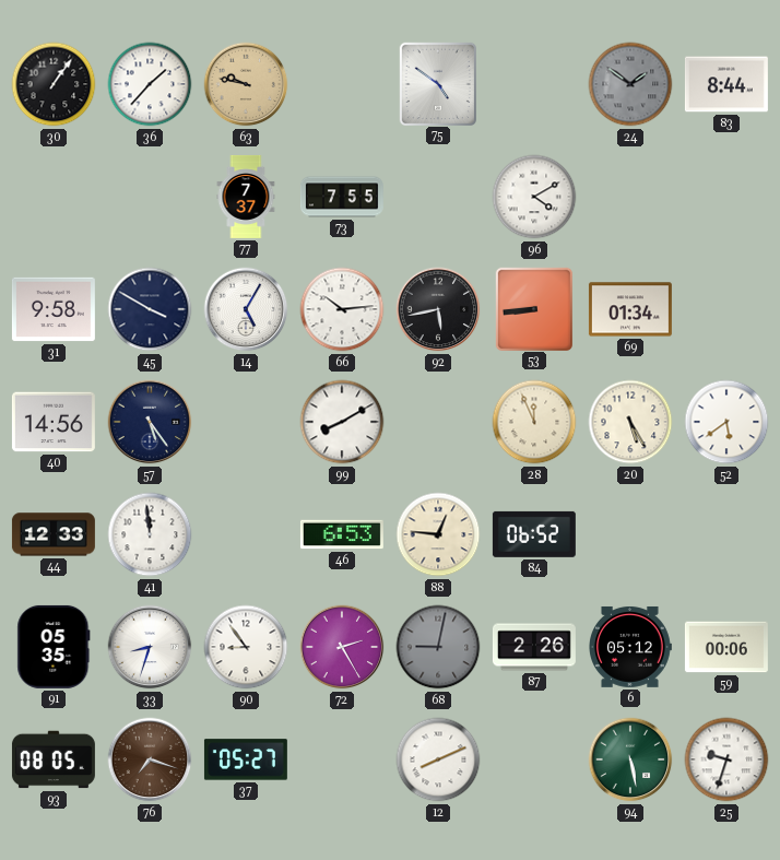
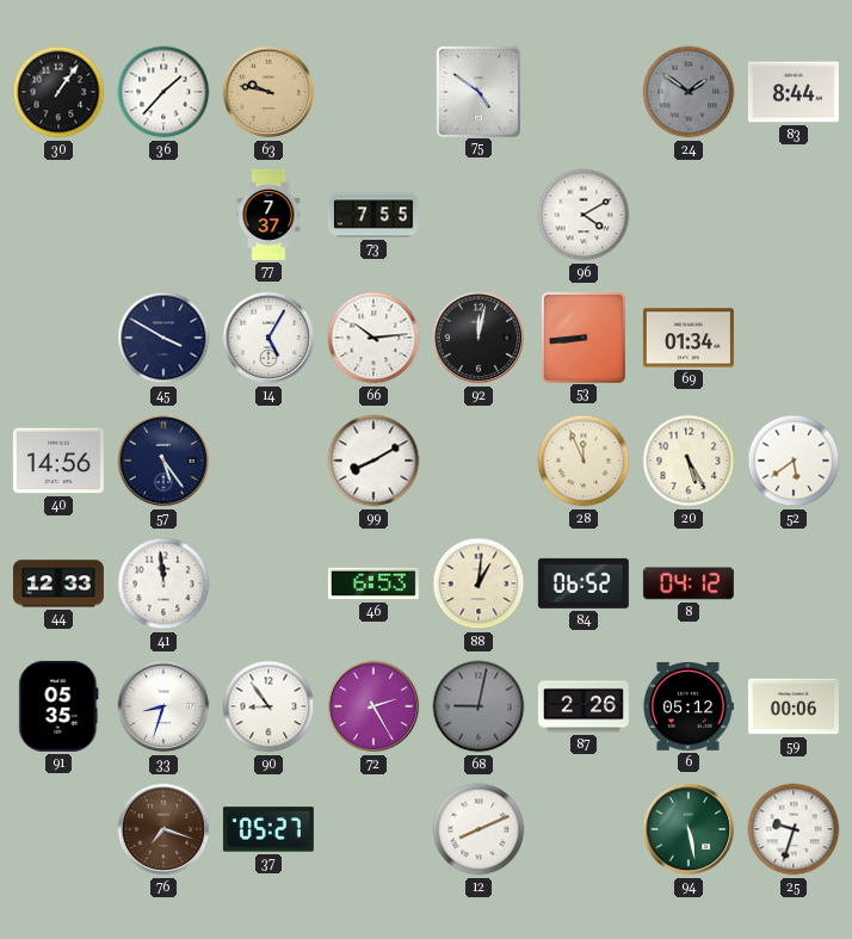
31: 9:58 -> none
92: 5:43 -> 12:02
88: 12:46 -> 1:01
8: none -> 04:12
93: 08:05 -> none
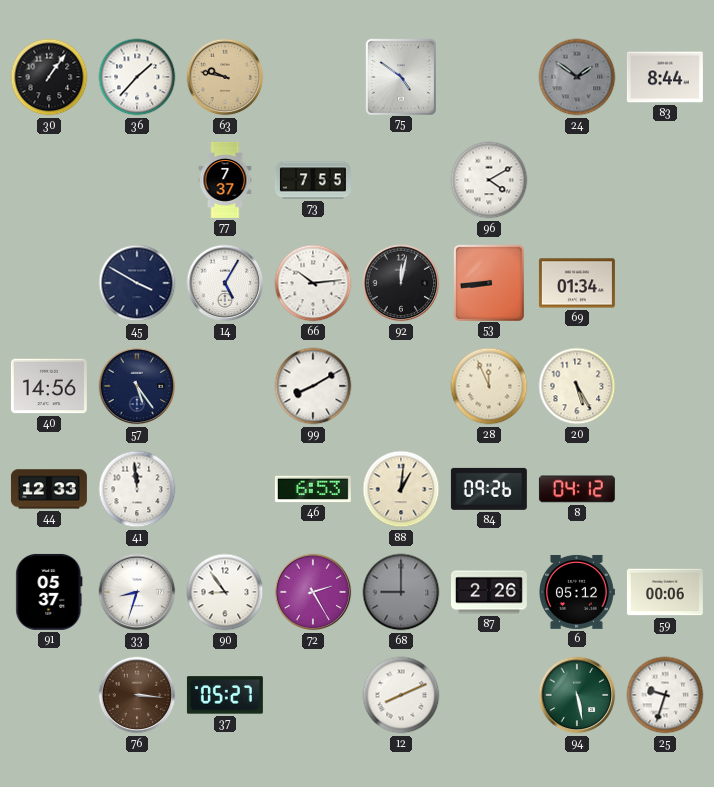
52: 5:39 -> none
84: 06:52 -> 09:26
91: 05:35 -> 05:37
68: 9:02 -> 9:00
76: 7:18 -> 3:16
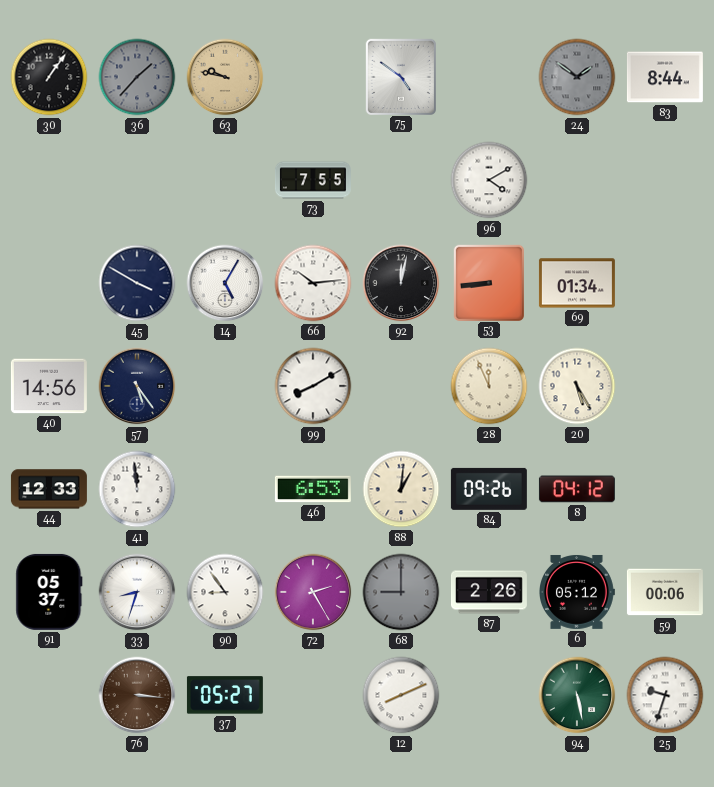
36 dial: white -> grey
77: 7:37 -> none
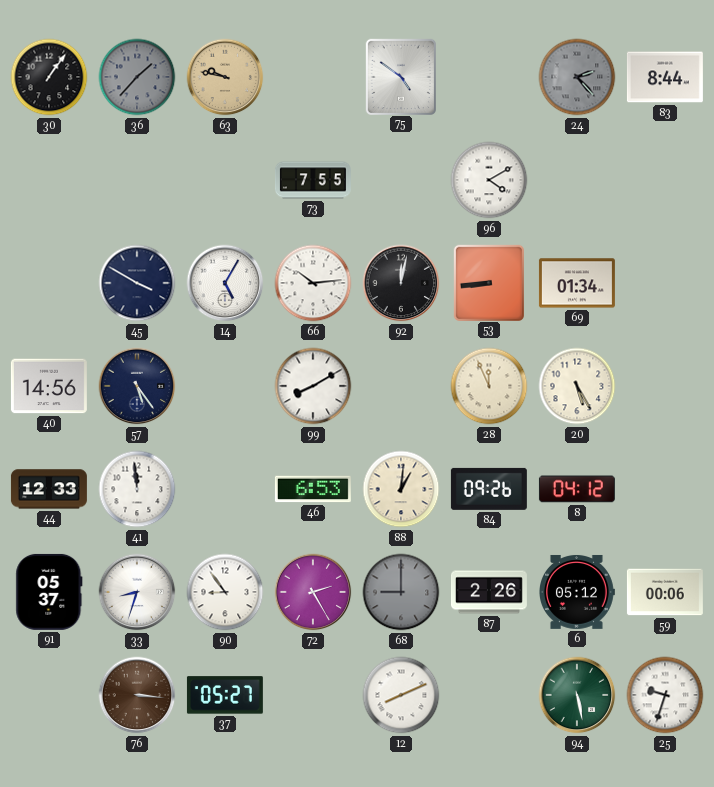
24: 1:51 -> 2:23
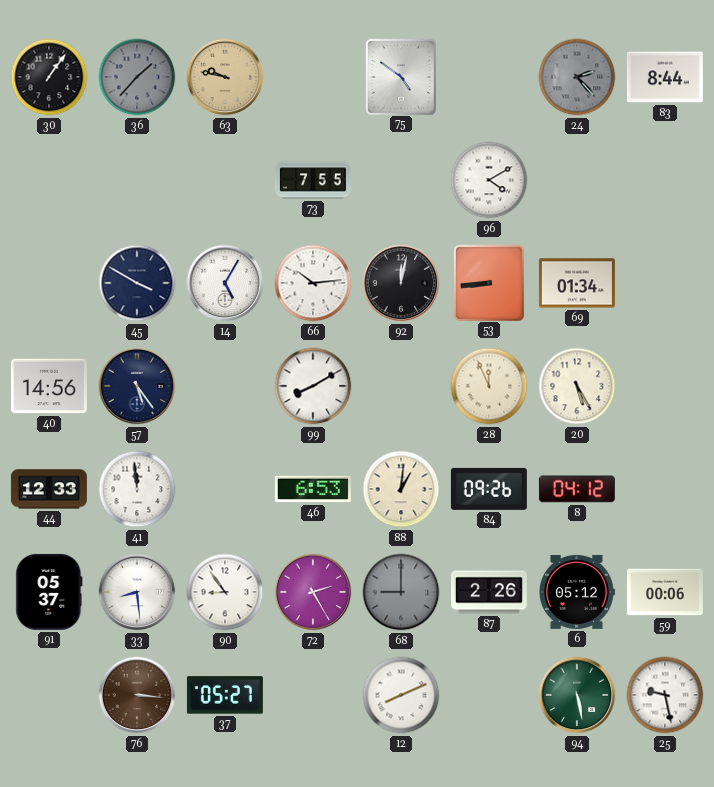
33: 8:33 -> 8:29
25: 9:33 -> 9:28
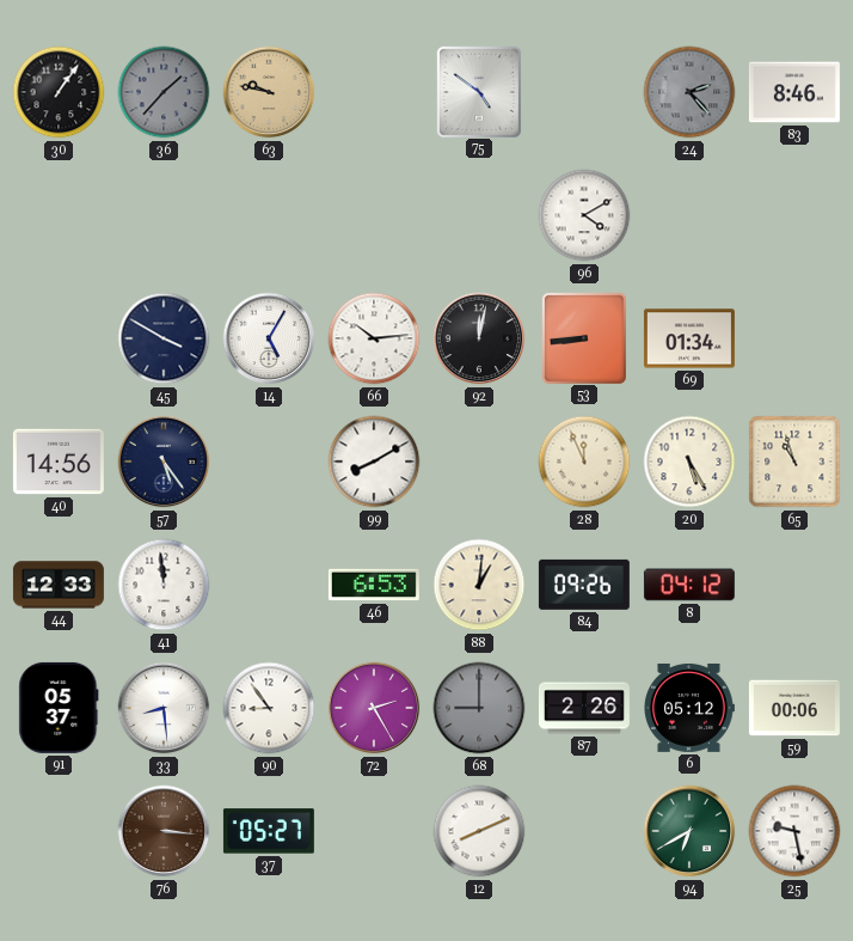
83: 8:44 -> 8:46
73: 7:55 -> none
65: none -> 10:57
94: 5:28 -> 6:40
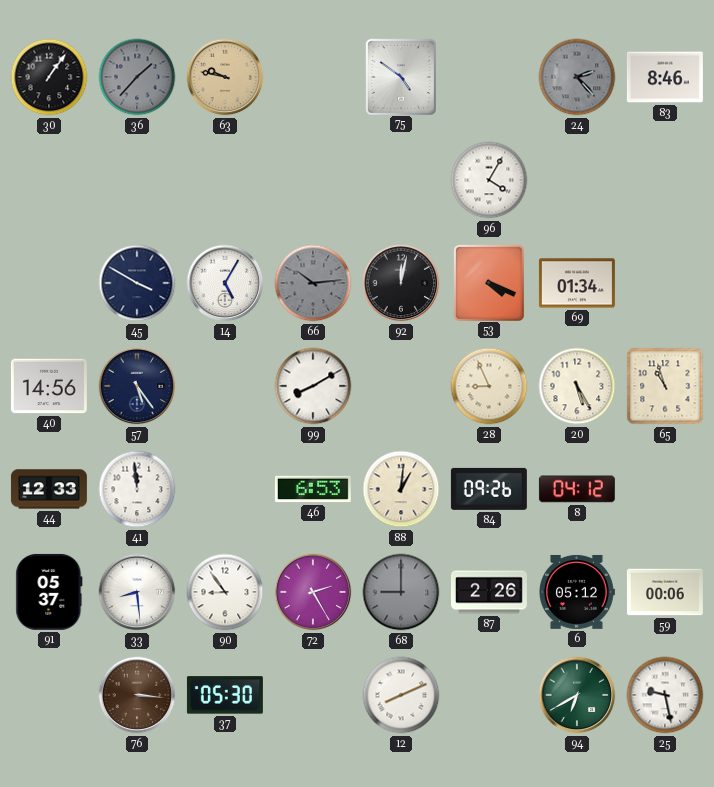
96: 4:10 -> 4:05
66 dial: white -> grey
53: 8:44 -> 4:19
28: 11:56 -> 8:56
37: 05:27 -> 05:30
